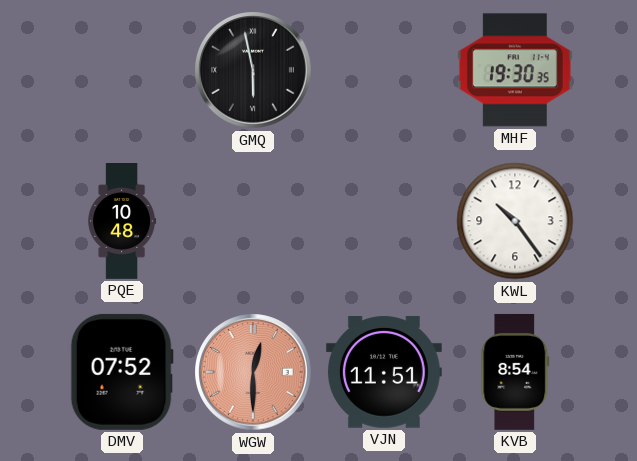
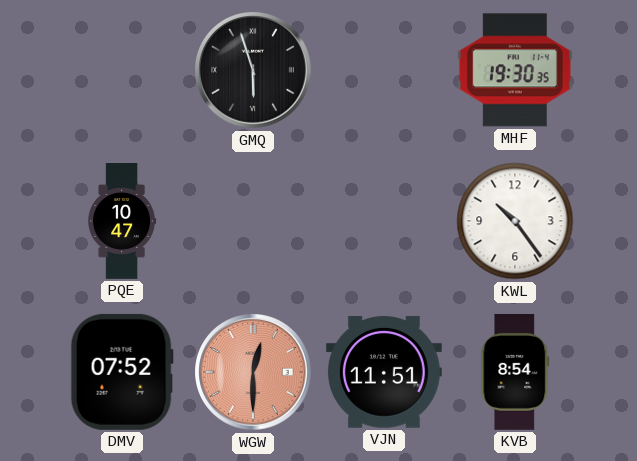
GMQ: 5:58 -> 5:57
PQE: 10:48 -> 10:47
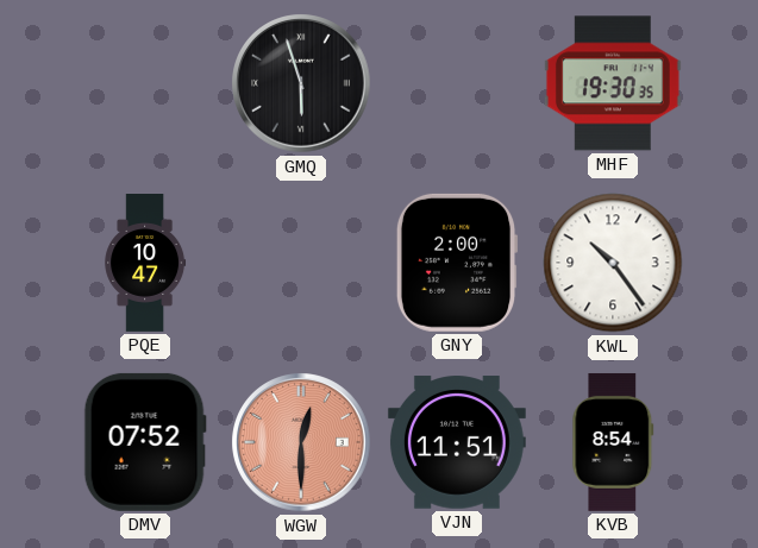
GNY: none -> 2:00
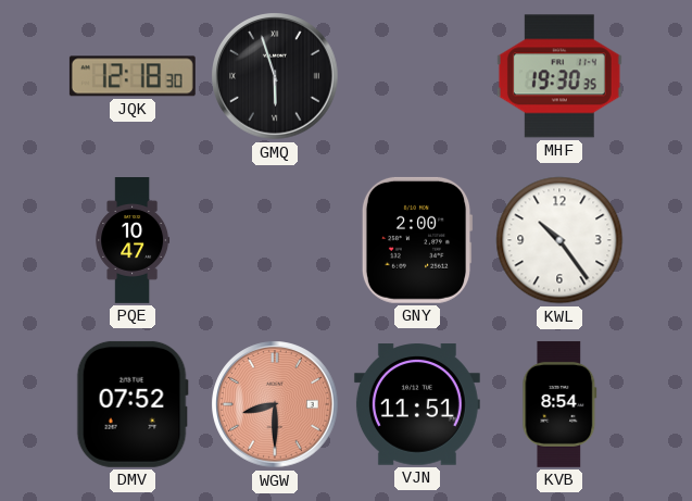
JQK: none -> 12:18
WGW: 12:30 -> 8:30
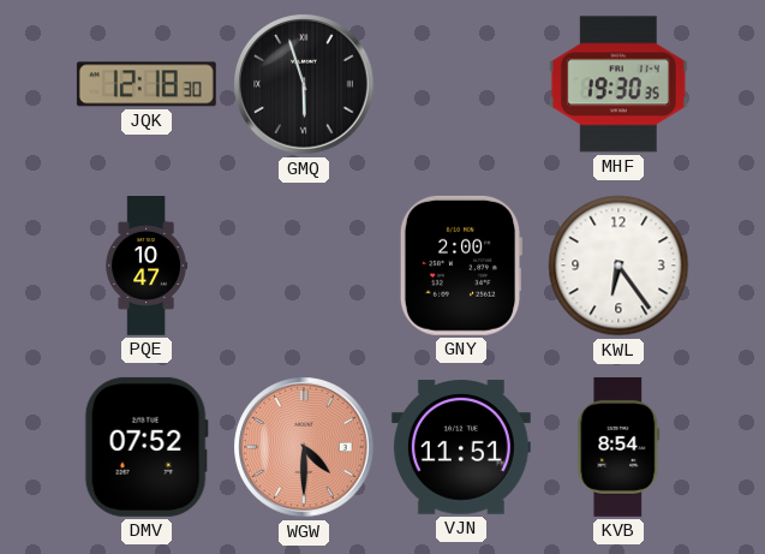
KWL: 10:24 -> 6:24
WGW: 8:30 -> 4:30
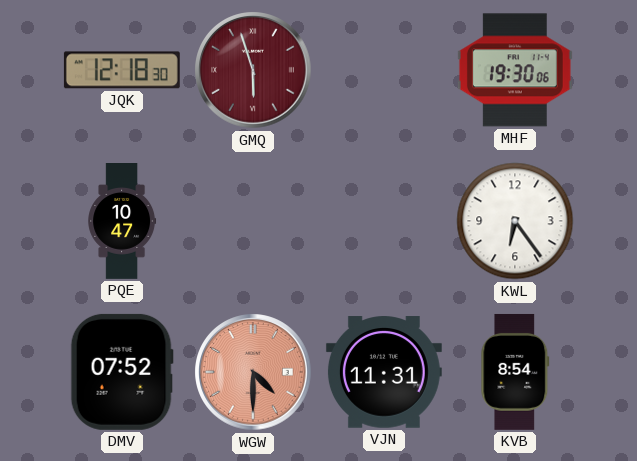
GMQ dial: black -> burgundy
MHF: 19:30:35 -> 19:30:06
GNY: 2:00 -> none
VJN: 11:51 -> 11:31
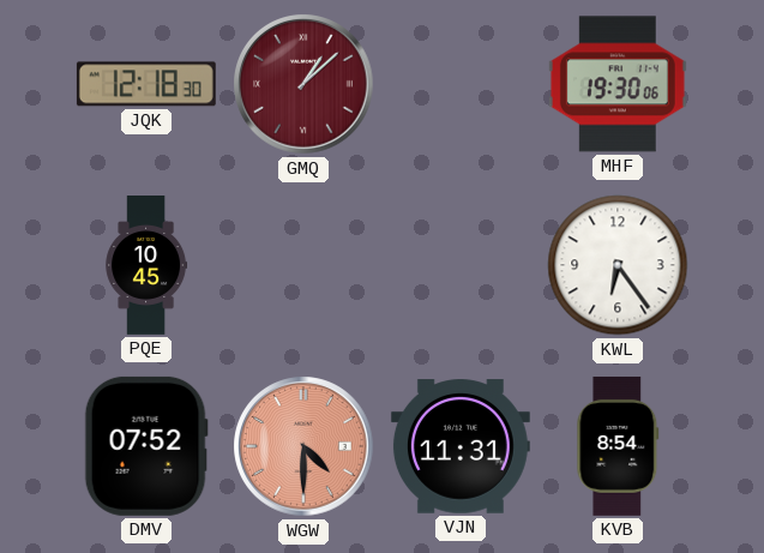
GMQ: 5:57 -> 1:08
PQE: 10:47 -> 10:45
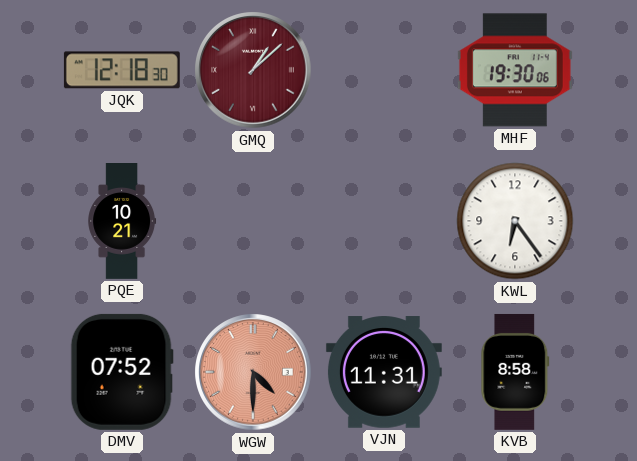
PQE: 10:45 -> 10:21
KVB: 8:54 -> 8:58
